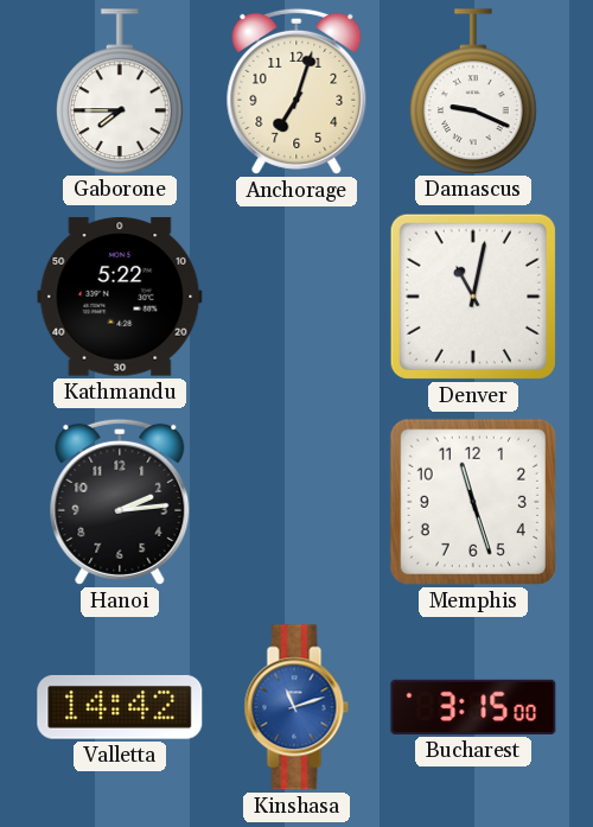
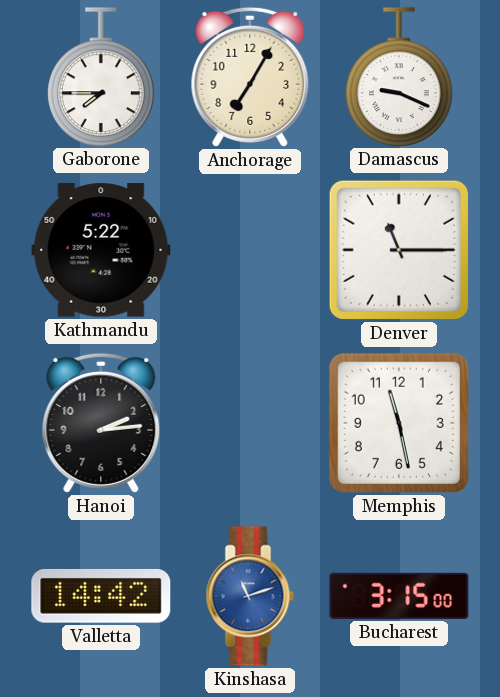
Anchorage: 7:03 -> 7:05
Denver: 11:02 -> 11:15
Memphis: 11:27 -> 11:28
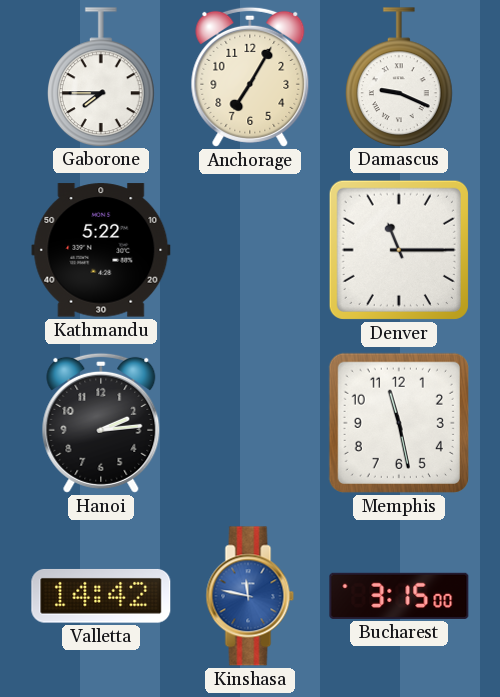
Kinshasa: 11:12 -> 11:47
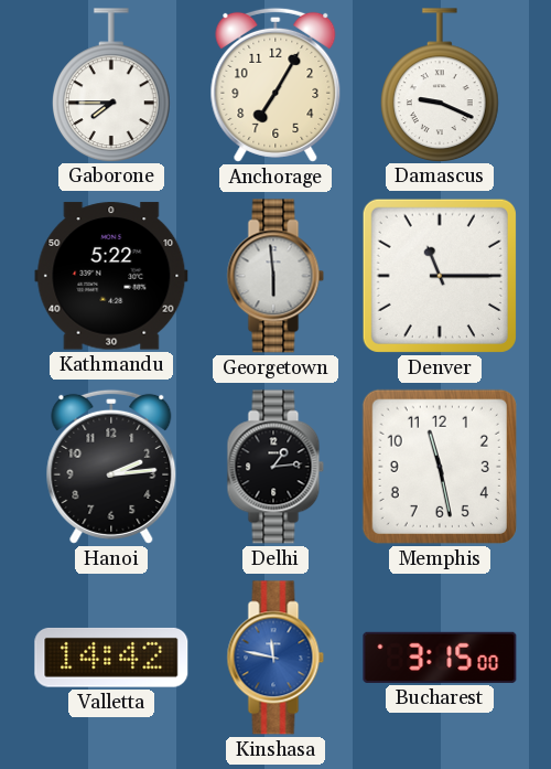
Georgetown: none -> 5:59
Delhi: none -> 1:14
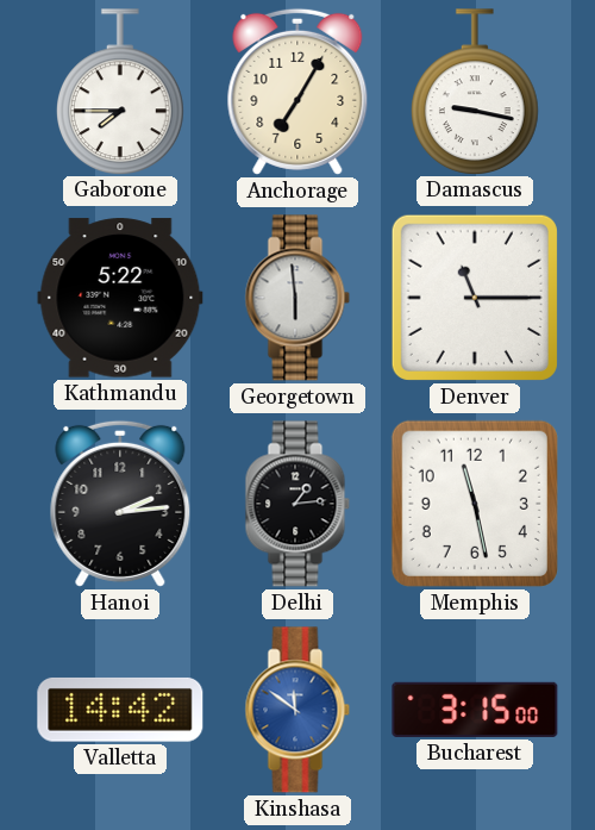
Damascus: 9:19 -> 9:17
Kinshasa: 11:47 -> 11:51
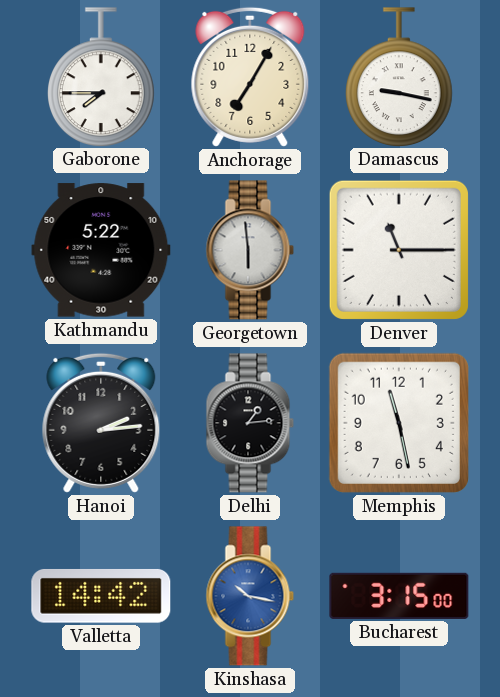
Kinshasa: 11:51 -> 10:17
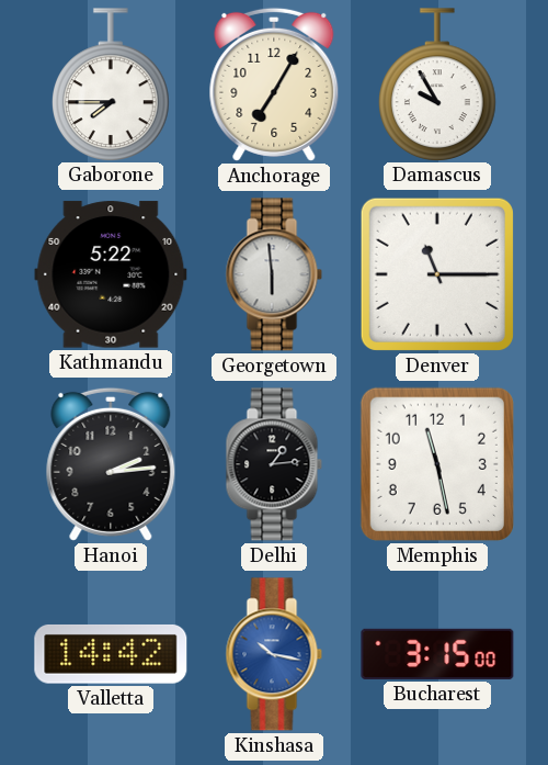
Damascus: 9:17 -> 9:55
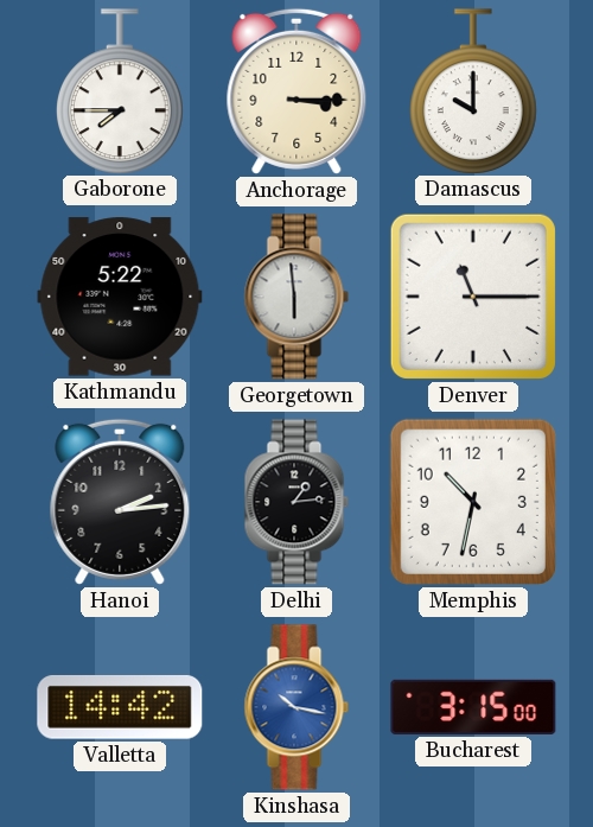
Anchorage: 7:05 -> 3:15
Damascus: 9:55 -> 10:00
Memphis: 11:28 -> 10:32
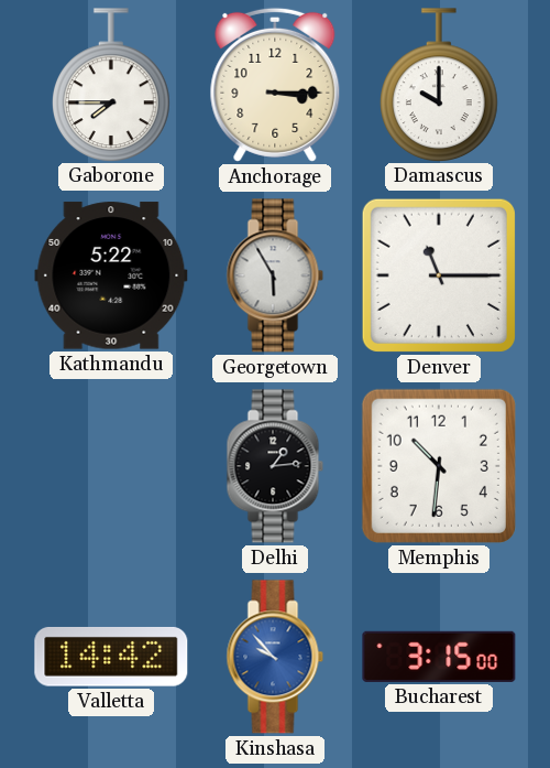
Georgetown: 5:59 -> 5:55
Hanoi: 2:14 -> none
Memphis: 10:32 -> 10:31
Kinshasa: 10:17 -> 9:53
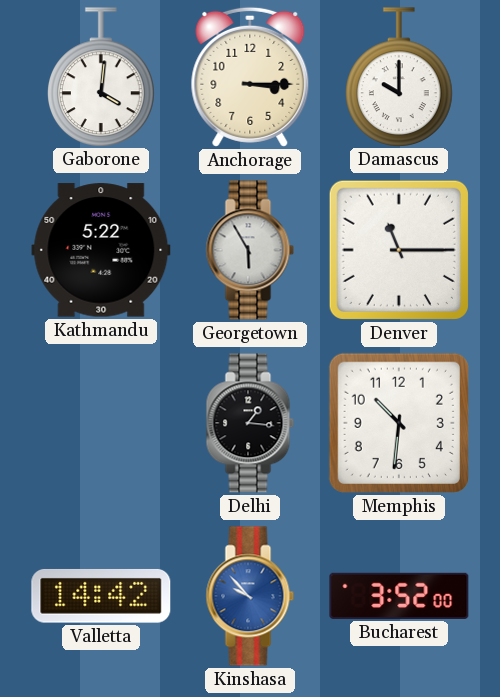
Gaborone: 7:45 -> 4:01
Delhi: 1:14 -> 1:16
Bucharest: 3:15 -> 3:52
